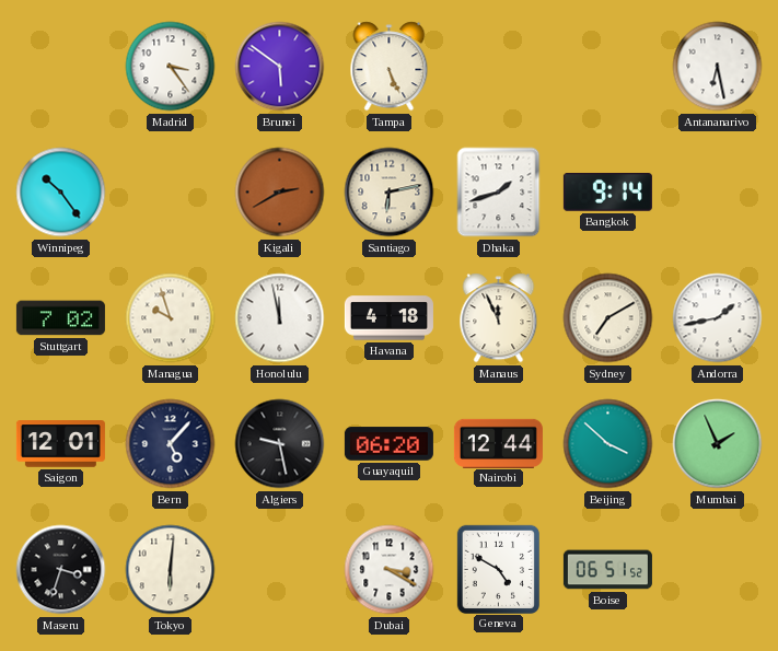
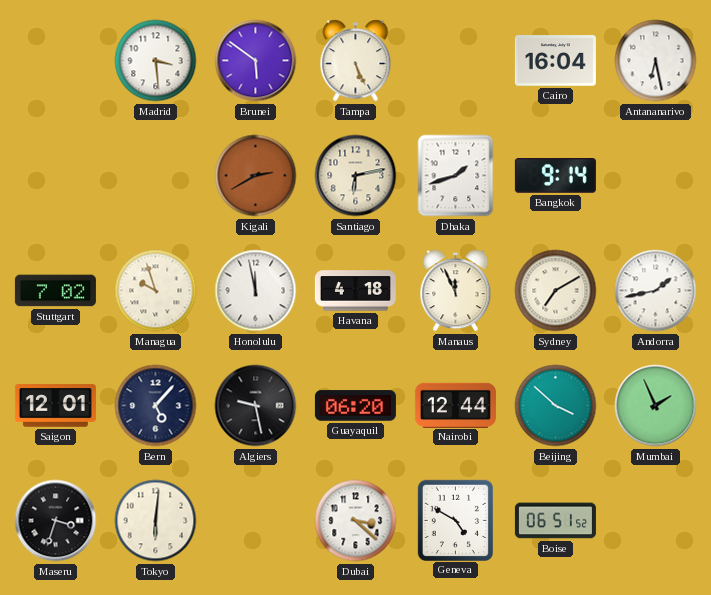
Madrid: 3:24 -> 3:29
Cairo: none -> 16:04
Winnipeg: 10:24 -> none
Dubai: 3:20 -> 3:22
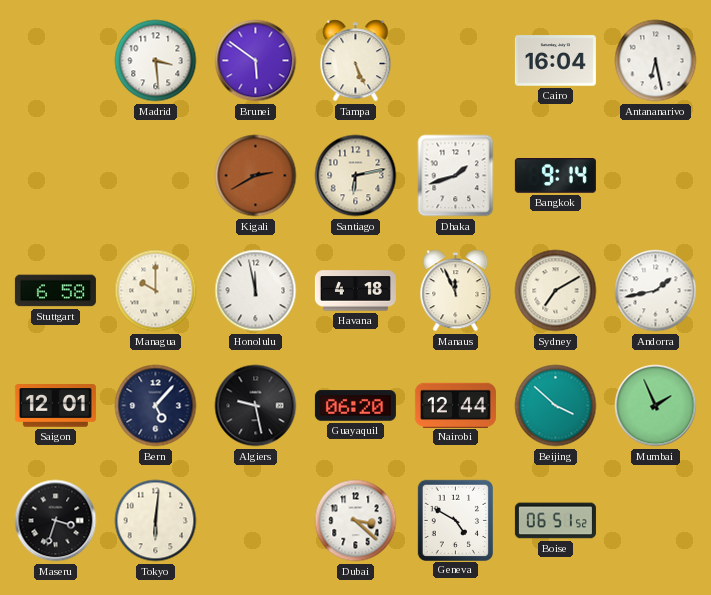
Stuttgart: 7:02 -> 6:58
Managua: 9:57 -> 10:00
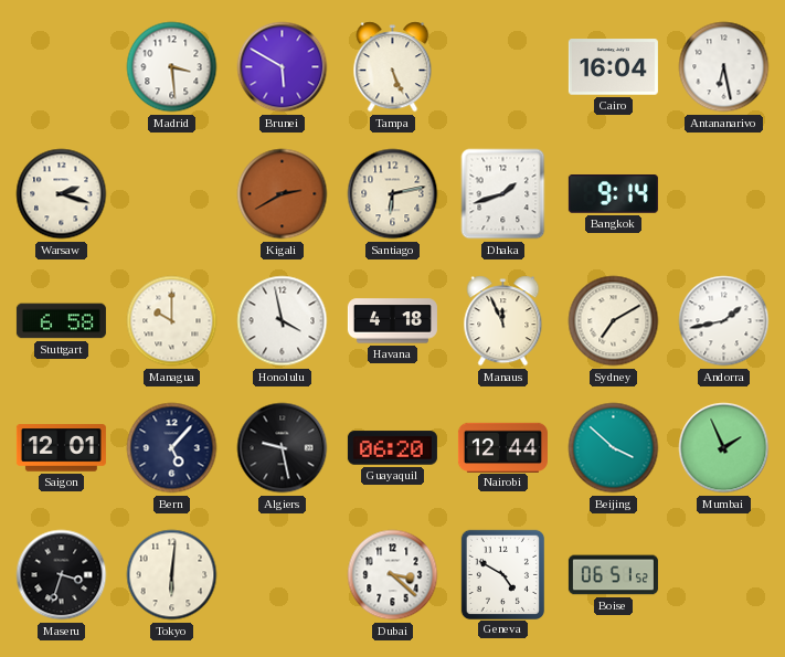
Brunei: 5:51 -> 5:50
Warsaw: none -> 2:18
Honolulu: 11:58 -> 3:58
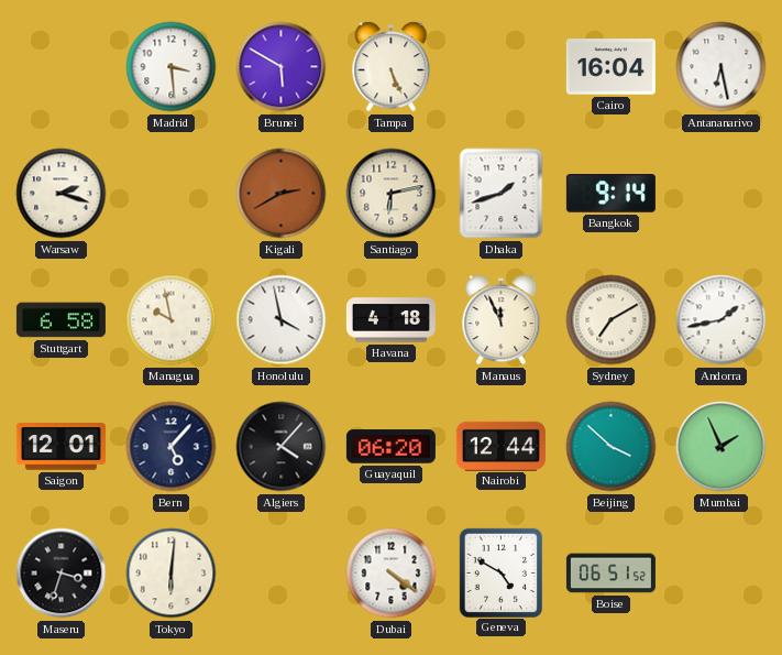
Managua: 10:00 -> 9:58
Algiers: 9:28 -> 4:07
Dubai: 3:22 -> 4:21
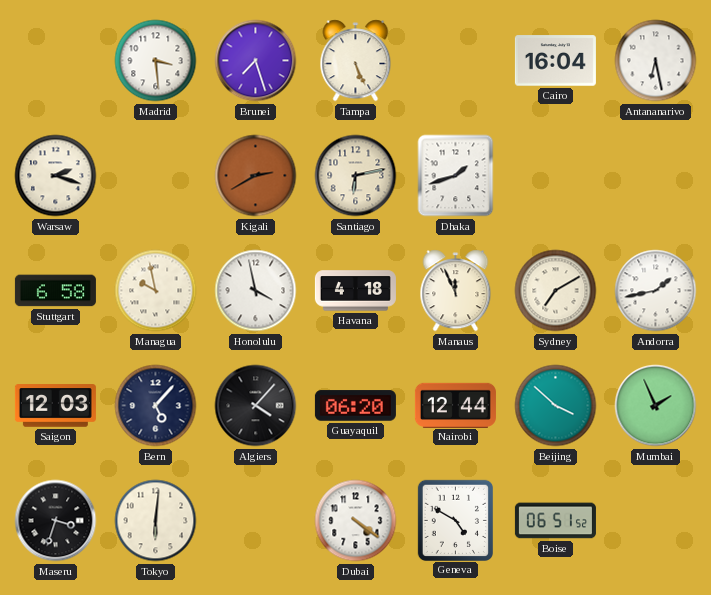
Brunei: 5:50 -> 7:27
Bangkok: 9:14 -> none
Saigon: 12:01 -> 12:03
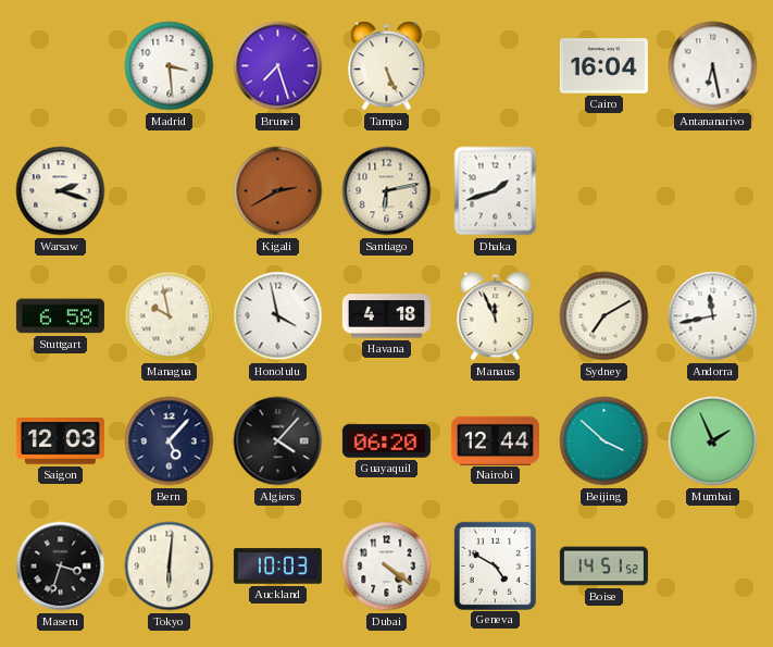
Andorra: 1:43 -> 11:43
Auckland: none -> 10:03
Boise: 06:51 -> 14:51
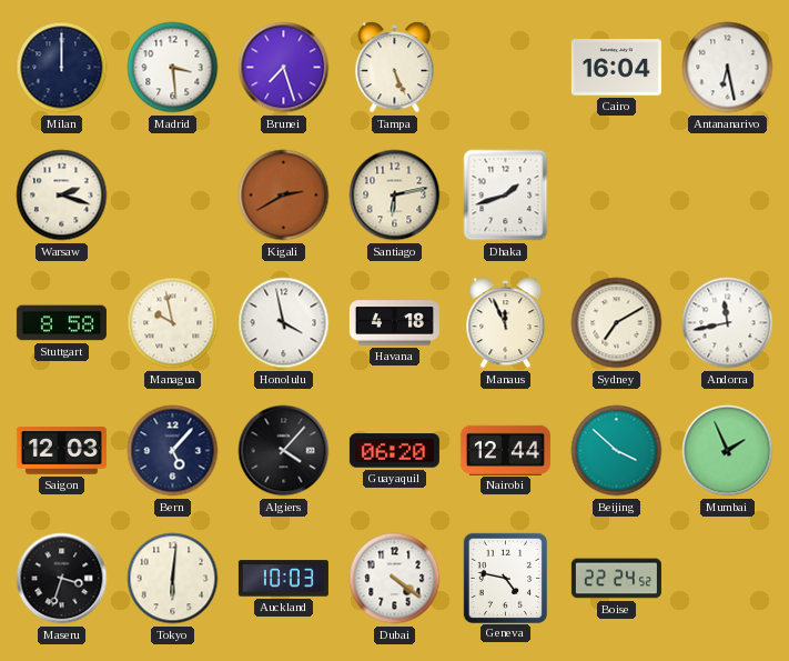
Milan: none -> 12:00
Stuttgart: 6:58 -> 8:58
Geneva: 4:50 -> 4:47
Boise: 14:51 -> 22:24
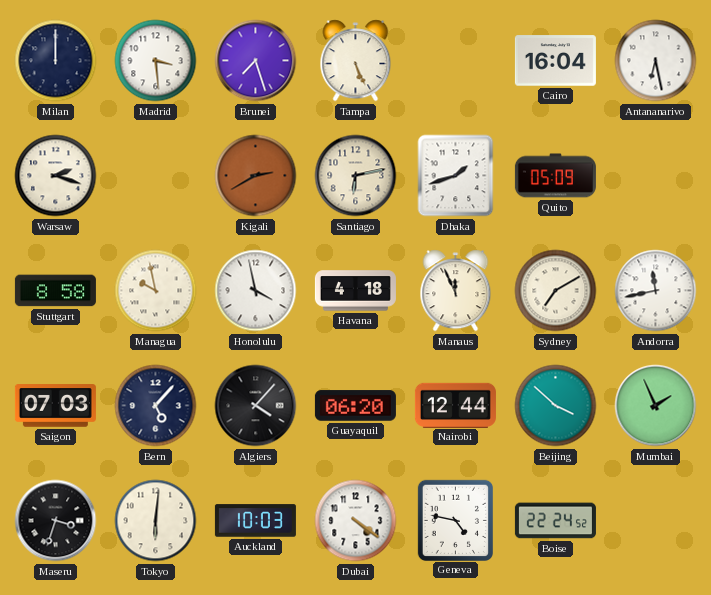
Quito: none -> 05:09
Saigon: 12:03 -> 07:03
